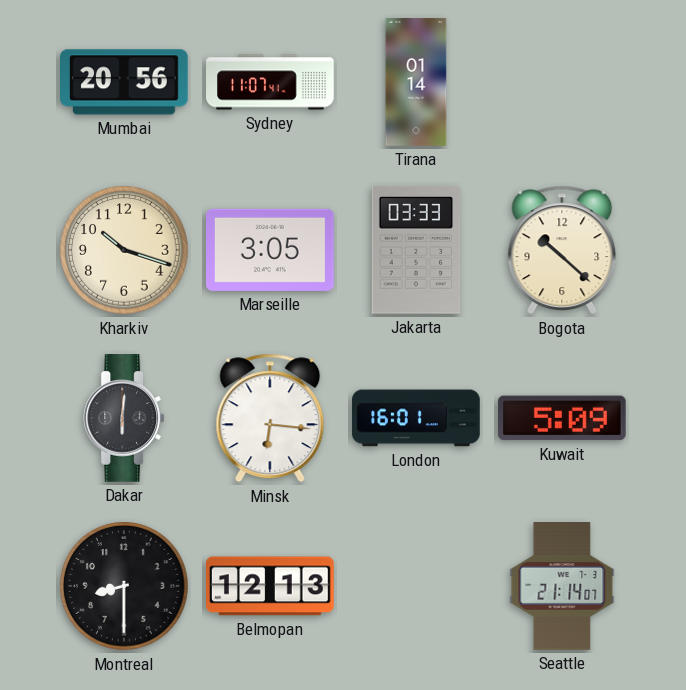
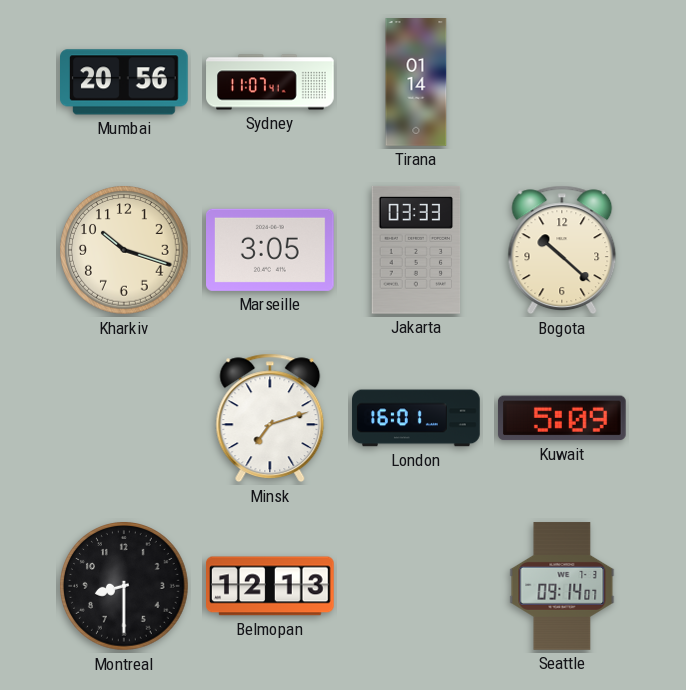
Dakar: 6:01 -> none
Minsk: 6:16 -> 7:12
Seattle: 21:14 -> 09:14
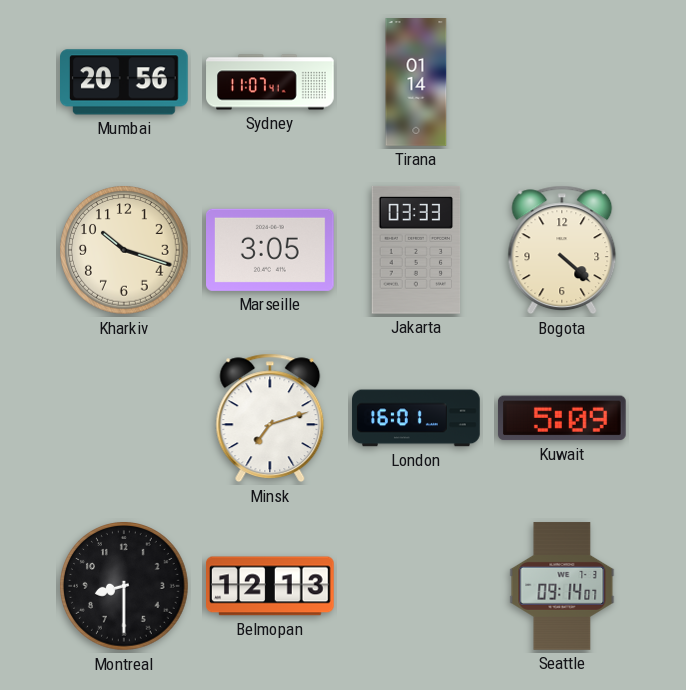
Bogota: 10:22 -> 4:22
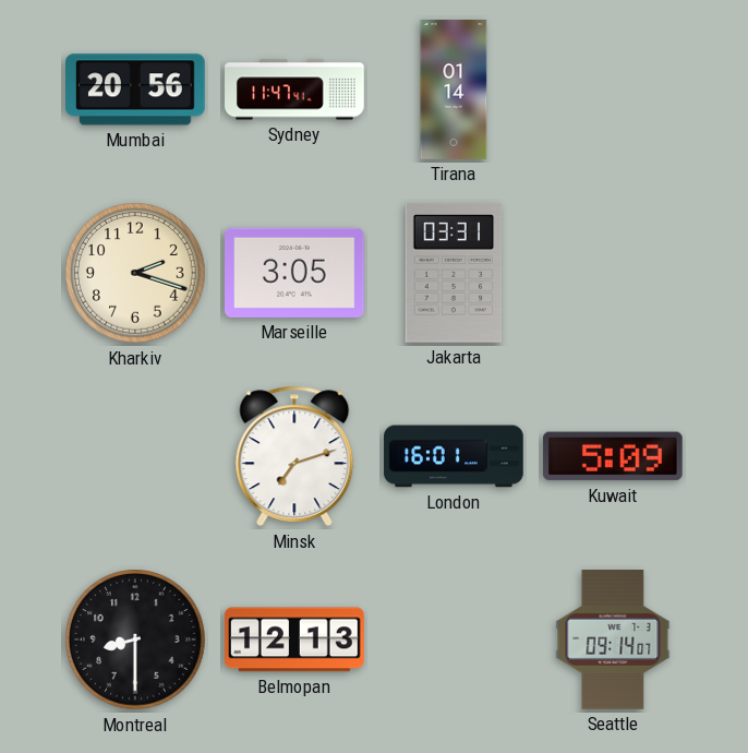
Sydney: 11:07 -> 11:47
Kharkiv: 10:18 -> 2:18
Jakarta: 03:33 -> 03:31
Bogota: 4:22 -> none
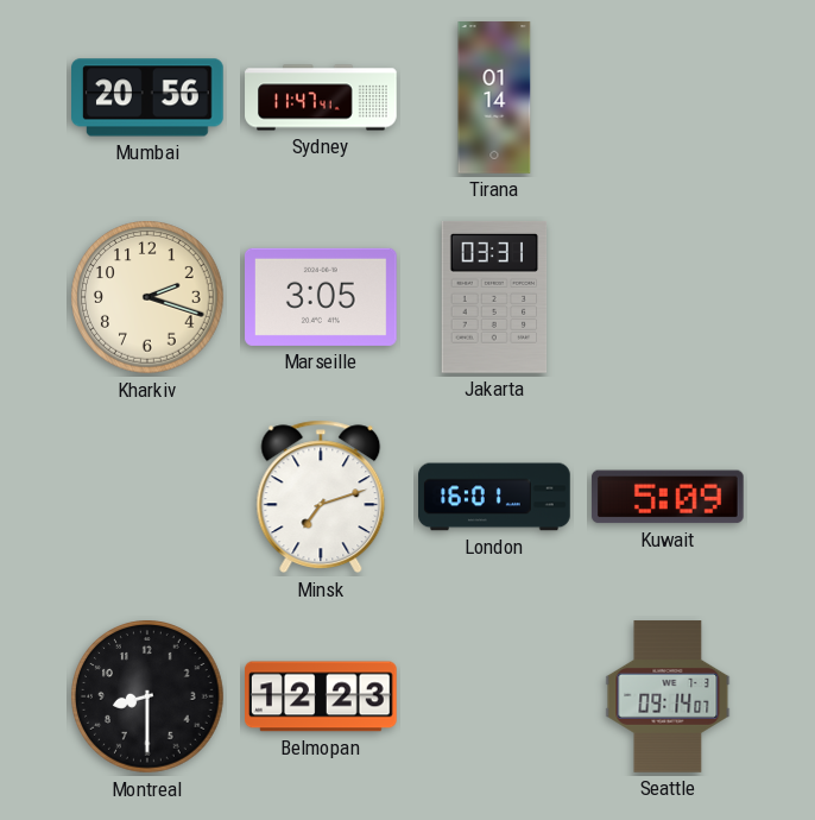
Belmopan: 12:13 -> 12:23
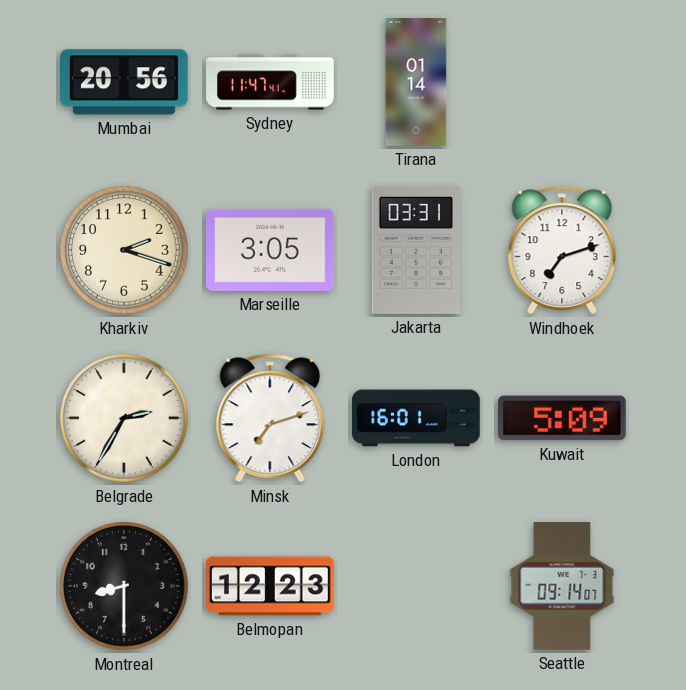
Windhoek: none -> 7:12
Belgrade: none -> 2:35
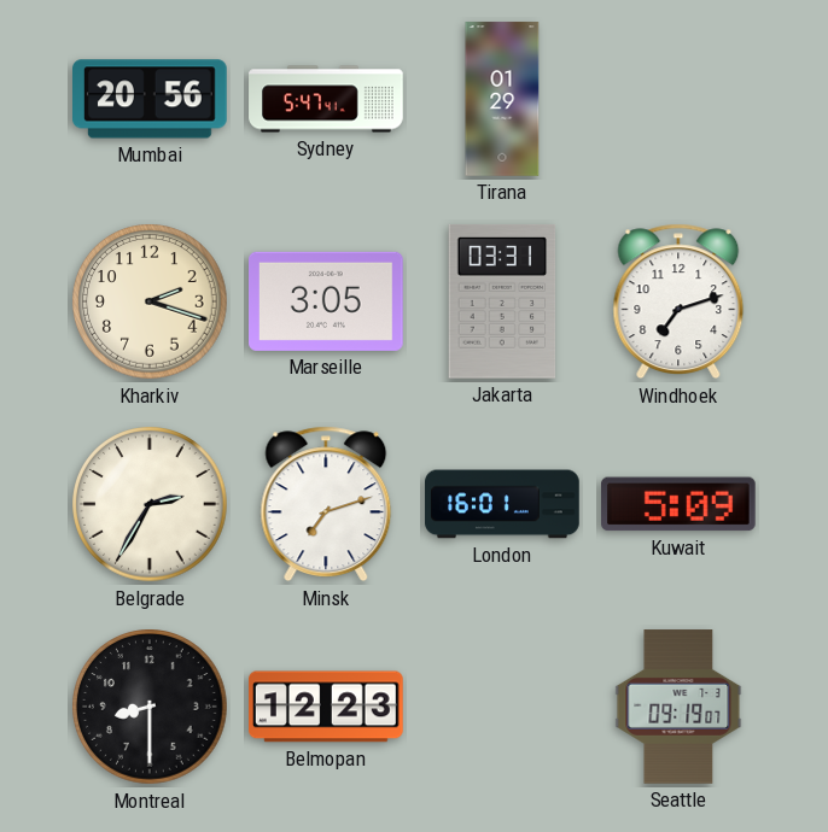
Sydney: 11:47 -> 5:47
Tirana: 01:14 -> 01:29
Seattle: 09:14 -> 09:19
